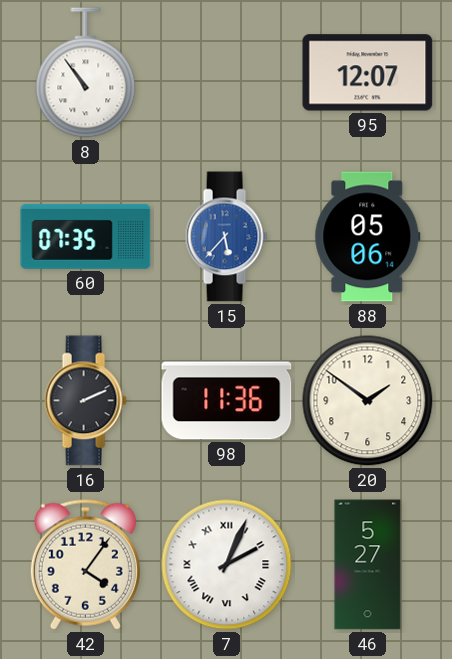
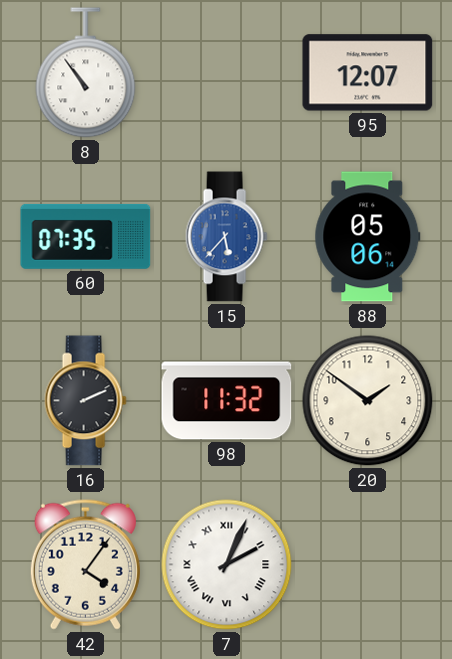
98: 11:36 -> 11:32
46: 5:27 -> none
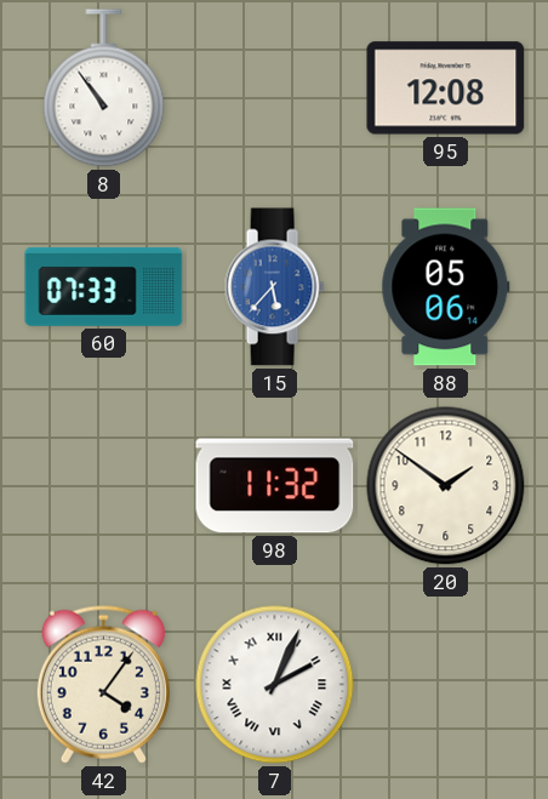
95: 12:07 -> 12:08
60: 07:35 -> 07:33
16: 2:11 -> none
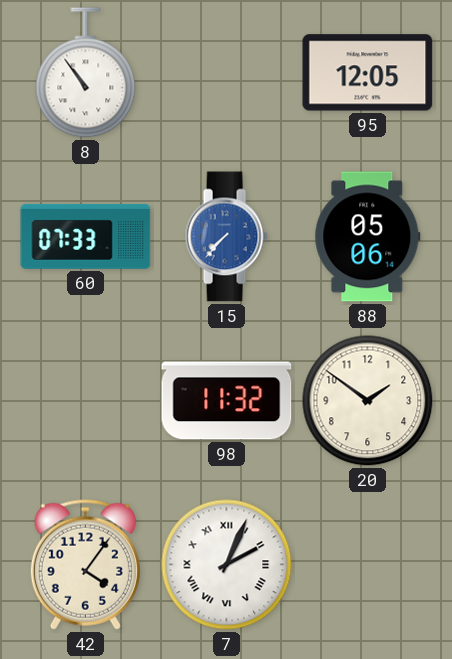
95: 12:08 -> 12:05
15: 5:37 -> 7:37
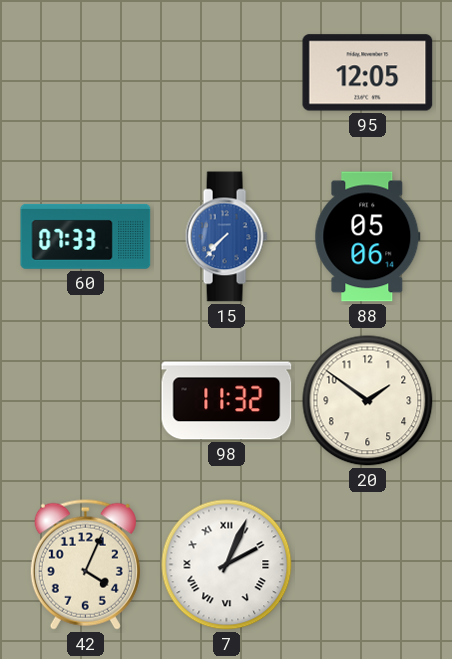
8: 10:54 -> none
42: 4:06 -> 4:04
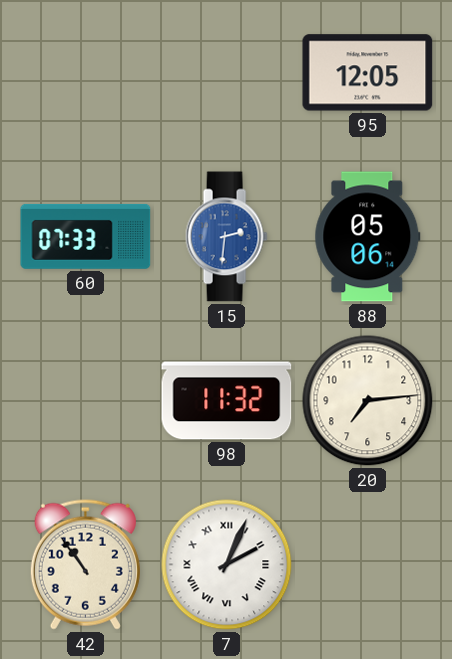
15: 7:37 -> 2:31
20: 1:51 -> 7:14
42: 4:04 -> 10:54
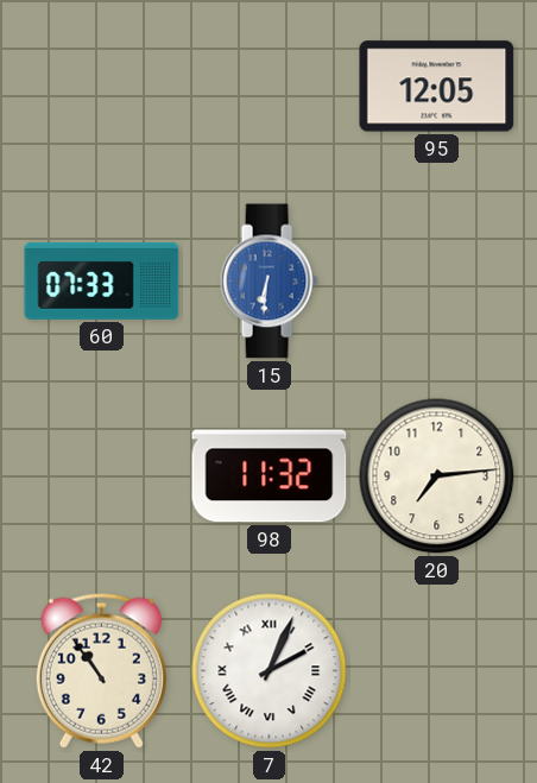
15: 2:31 -> 6:31
88: 05:06 -> none
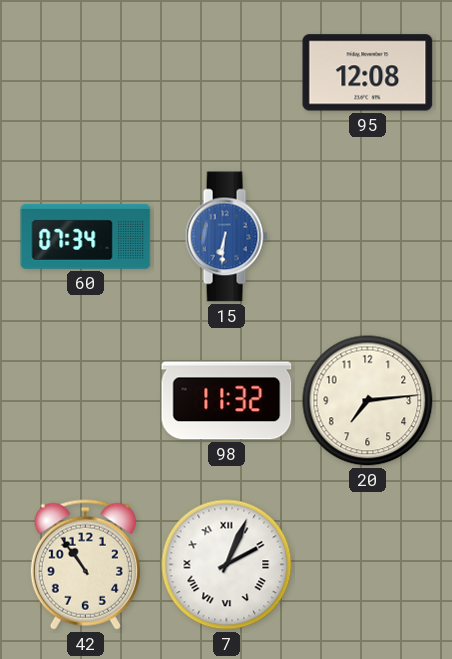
95: 12:05 -> 12:08
60: 07:33 -> 07:34
